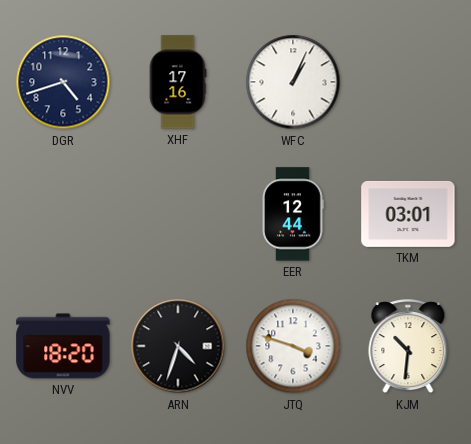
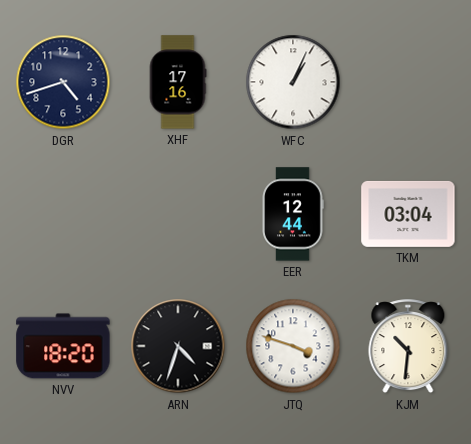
TKM: 03:01 -> 03:04
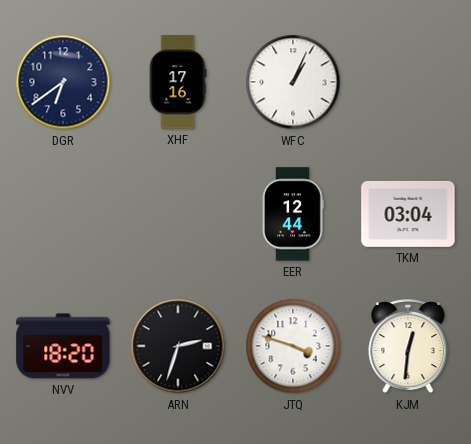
DGR: 4:42 -> 6:39
ARN: 4:33 -> 2:33
KJM: 10:31 -> 12:31
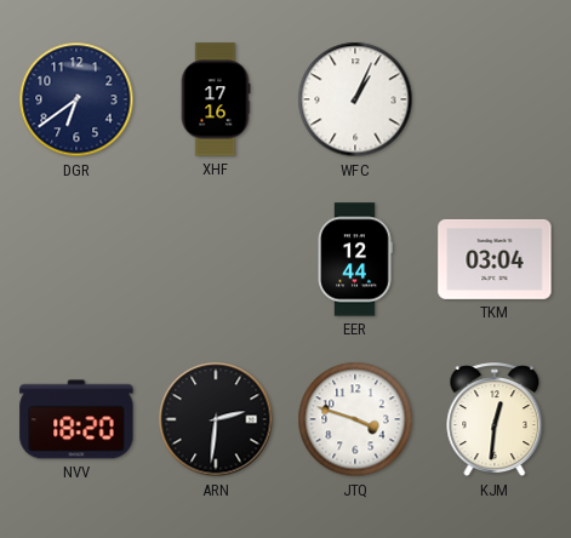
ARN: 2:33 -> 2:31
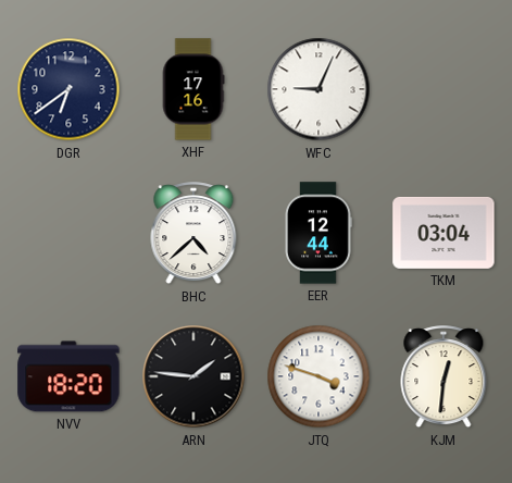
WFC: 1:04 -> 9:04
BHC: none -> 4:38
ARN: 2:31 -> 1:46
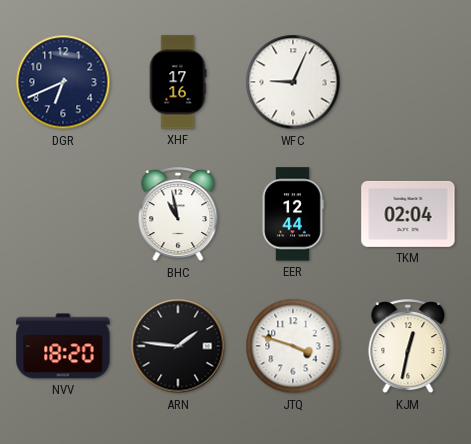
DGR: 6:39 -> 6:41
BHC: 4:38 -> 10:58
TKM: 03:04 -> 02:04
KJM: 12:31 -> 12:32
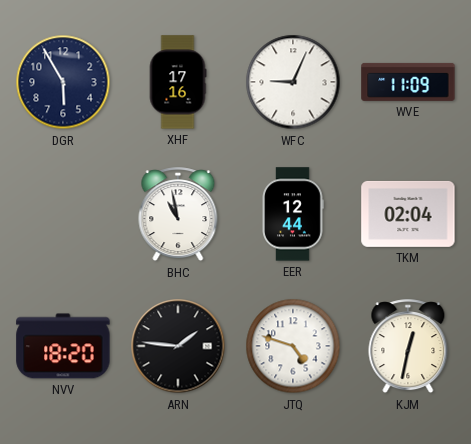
DGR: 6:41 -> 5:55
WVE: none -> 11:09
JTQ: 3:48 -> 4:48
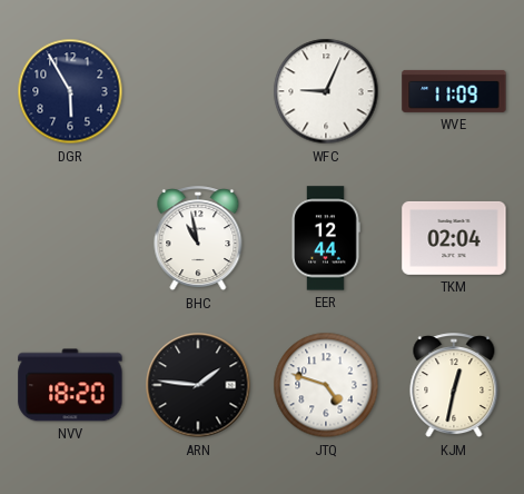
XHF: 17:16 -> none
